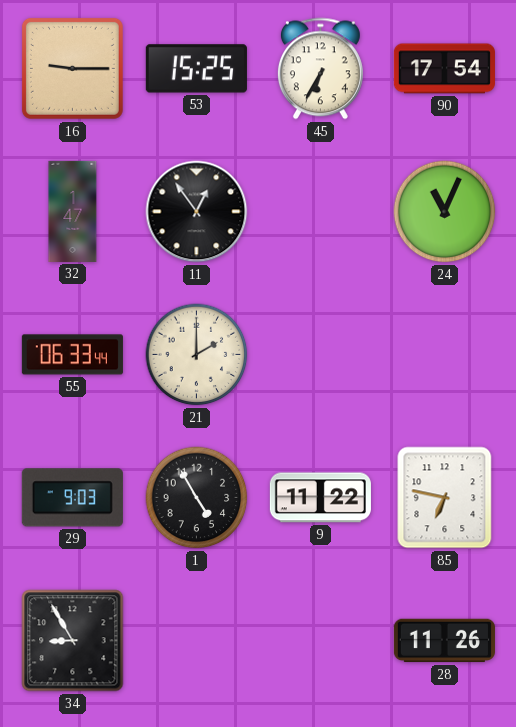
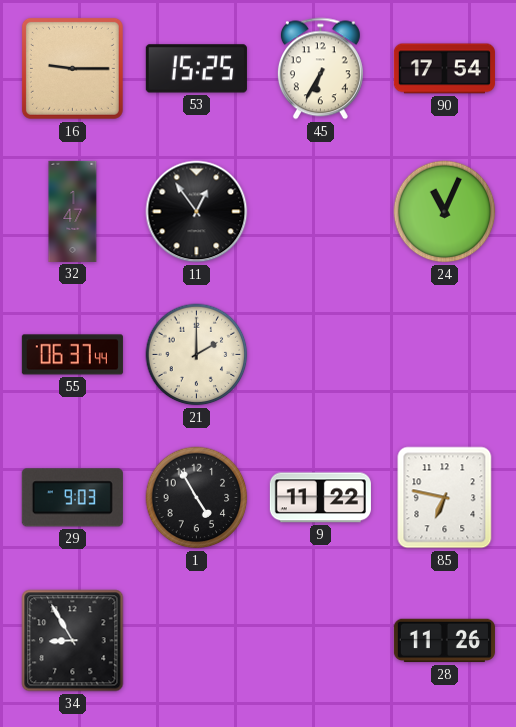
55: 06:33 -> 06:37
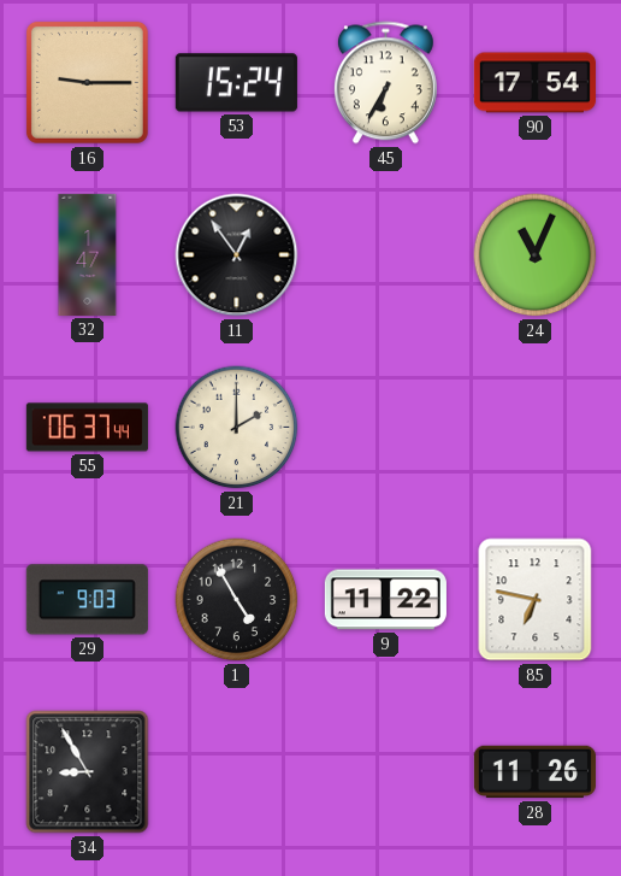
53: 15:25 -> 15:24
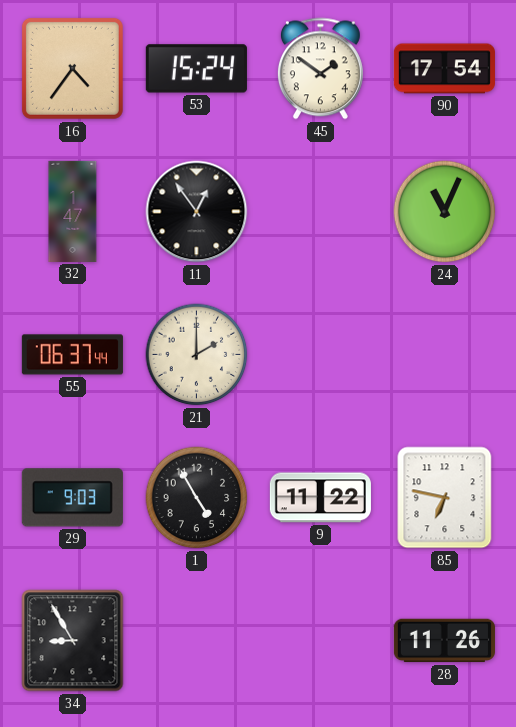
16: 9:15 -> 4:36
45: 6:35 -> 1:51
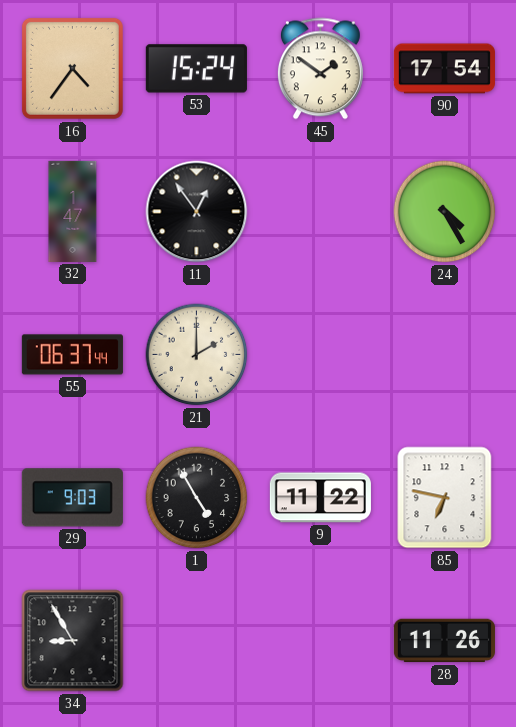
24: 11:04 -> 4:25
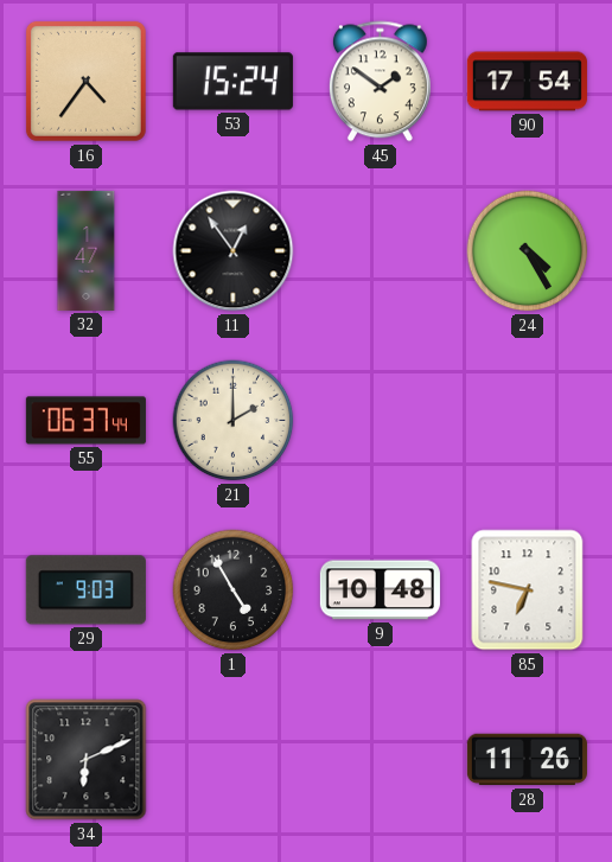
9: 11:22 -> 10:48
34: 8:55 -> 6:11
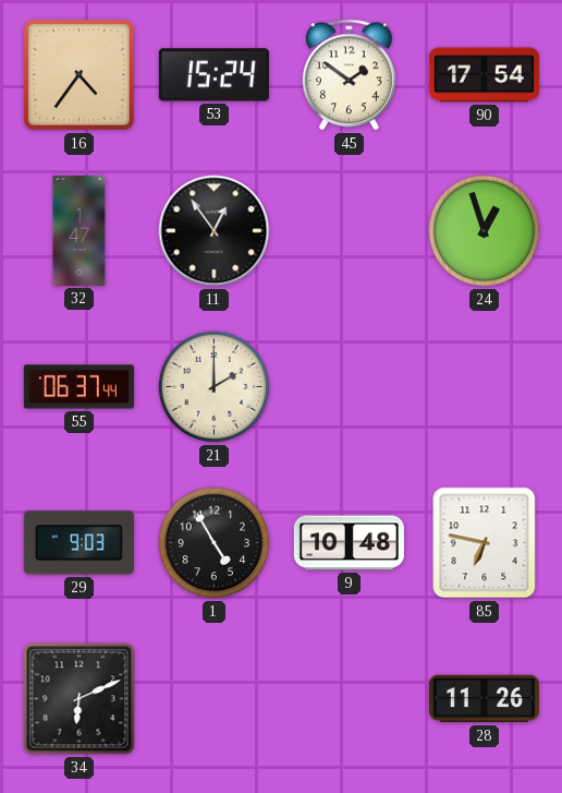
24: 4:25 -> 12:57
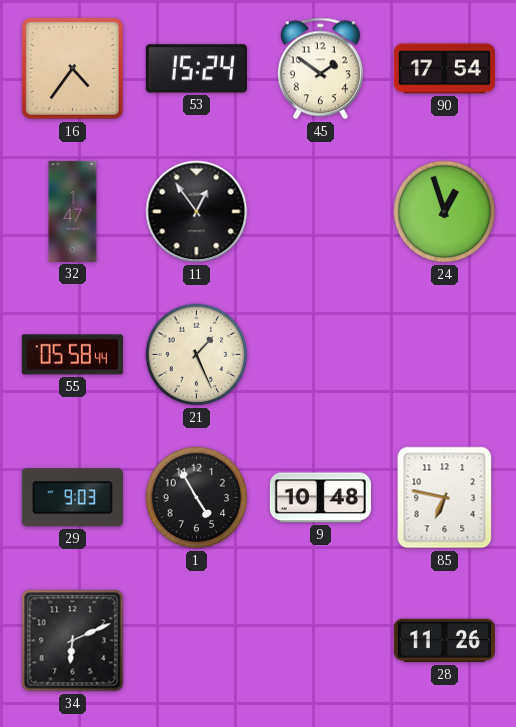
55: 06:37 -> 05:58
21: 2:00 -> 1:26
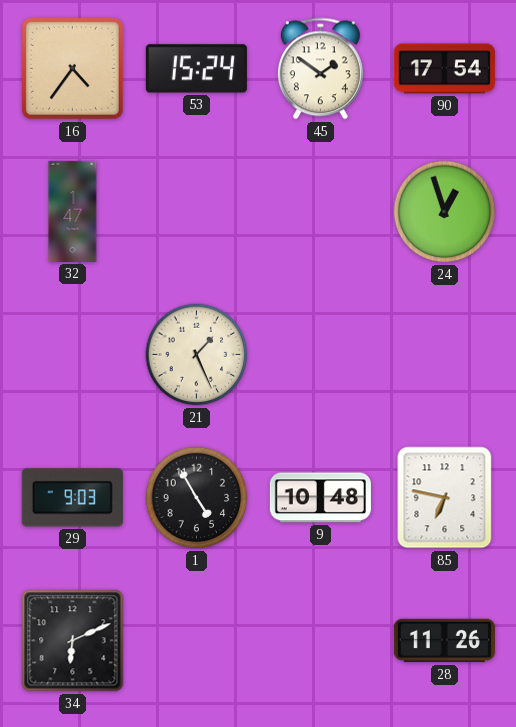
11: 12:54 -> none
55: 05:58 -> none
